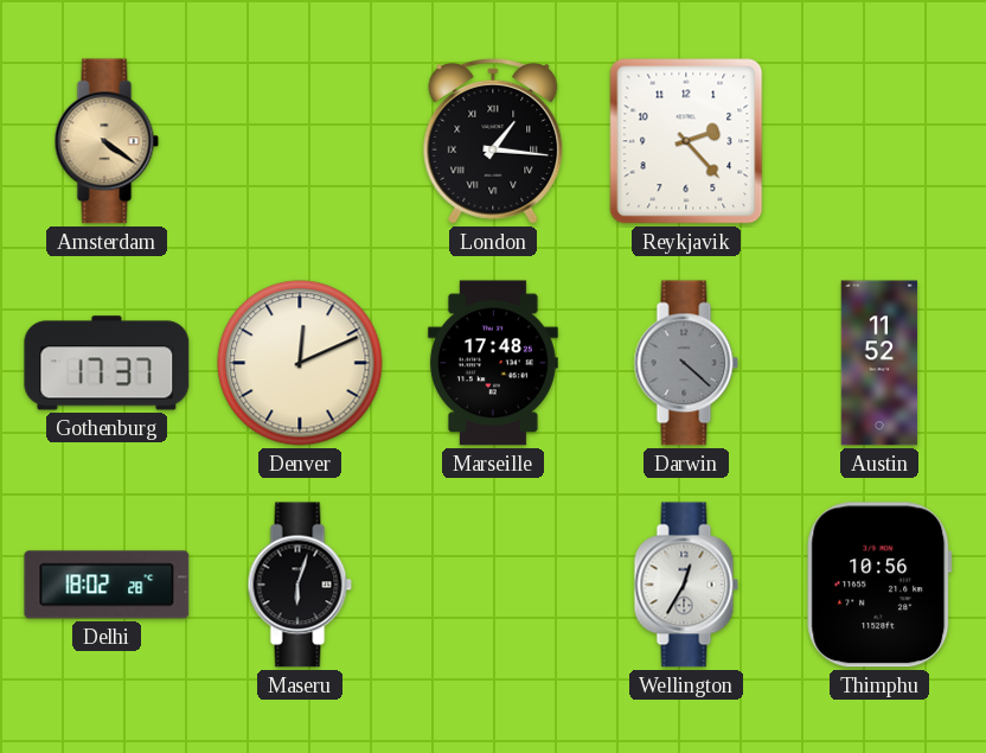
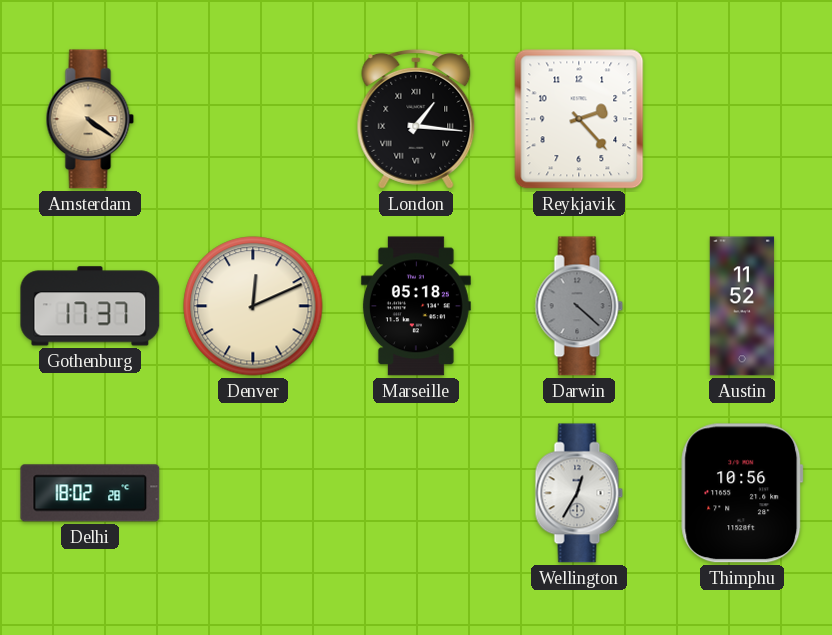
Marseille: 17:48 -> 05:18
Maseru: 6:03 -> none
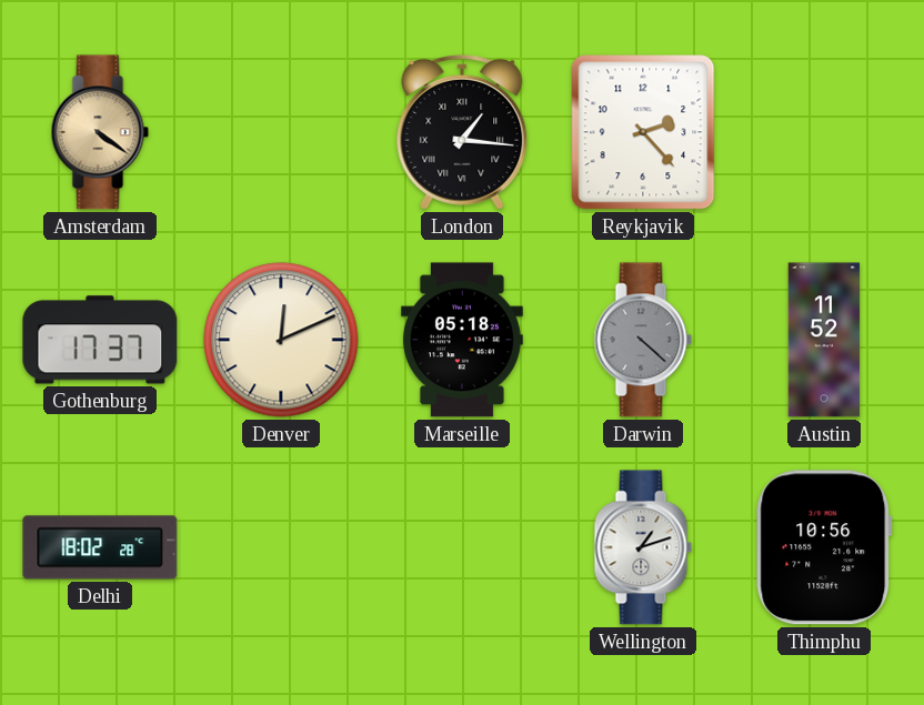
Wellington: 12:35 -> 1:12
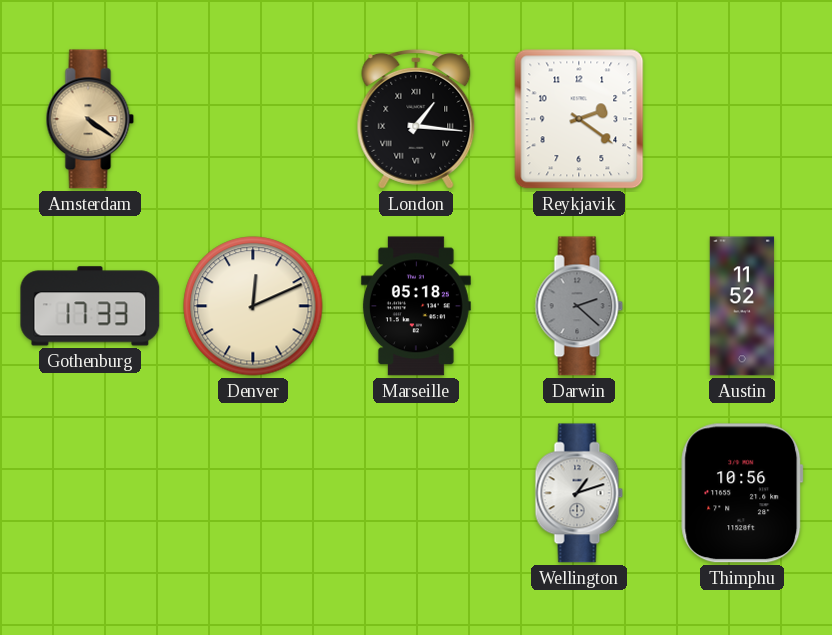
Reykjavik: 2:23 -> 2:21
Gothenburg: 17:37 -> 17:33
Darwin: 4:22 -> 2:22
Delhi: 18:02 -> none
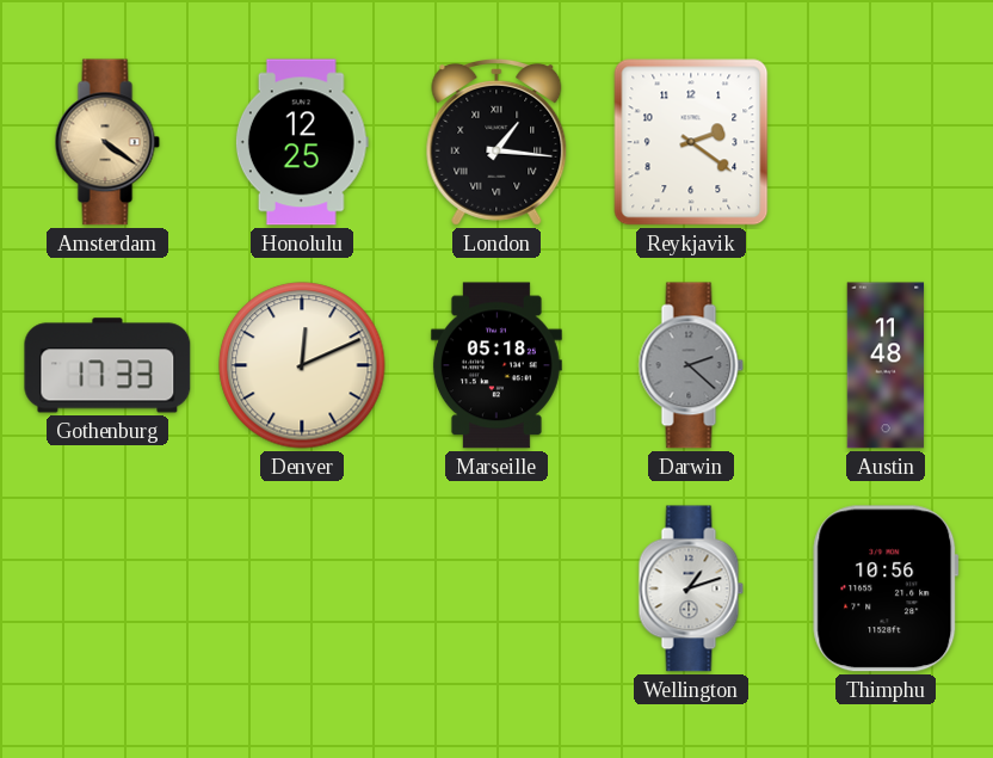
Honolulu: none -> 12:25
Austin: 11:52 -> 11:48
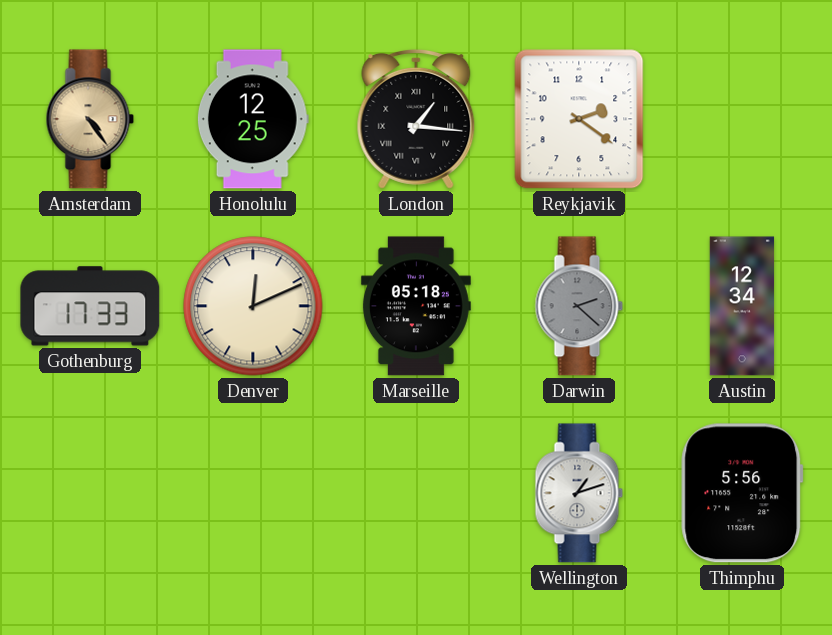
Amsterdam: 4:21 -> 4:24
Austin: 11:48 -> 12:34
Thimphu: 10:56 -> 5:56
